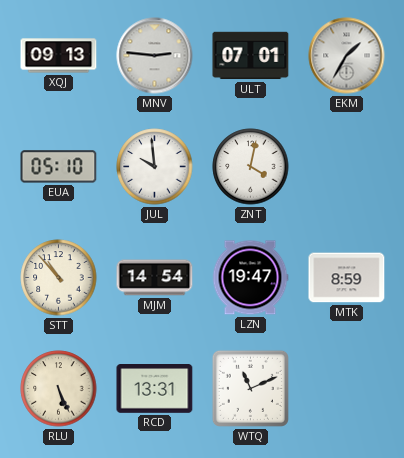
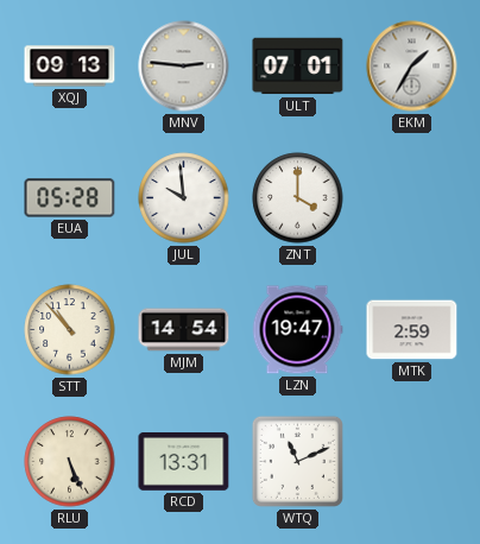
EUA: 05:10 -> 05:28
ZNT: 4:02 -> 4:00
MTK: 8:59 -> 2:59
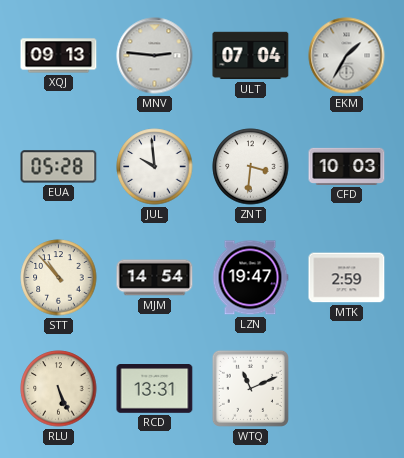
ULT: 07:01 -> 07:04
ZNT: 4:00 -> 3:31
CFD: none -> 10:03
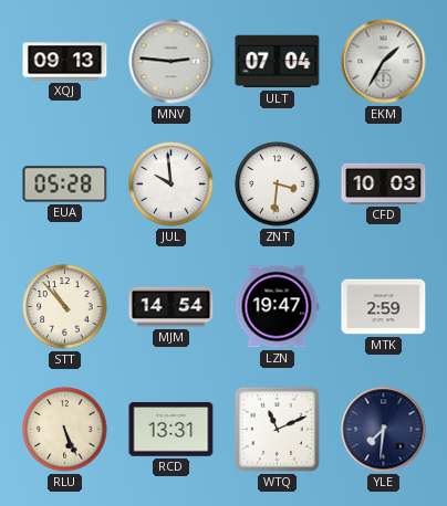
YLE: none -> 7:31
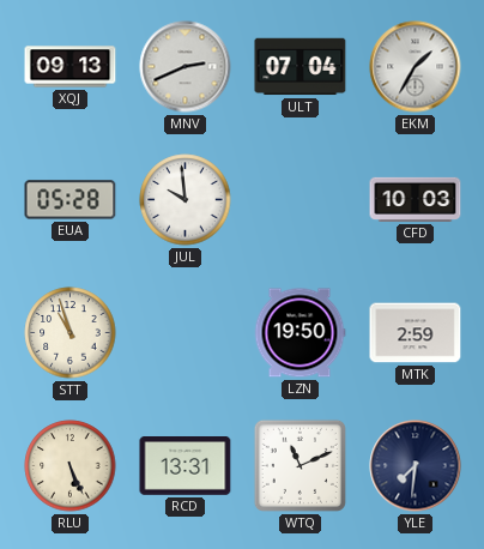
MNV: 2:46 -> 2:41
ZNT: 3:31 -> none
STT: 10:53 -> 10:57
MJM: 14:54 -> none
LZN: 19:47 -> 19:50
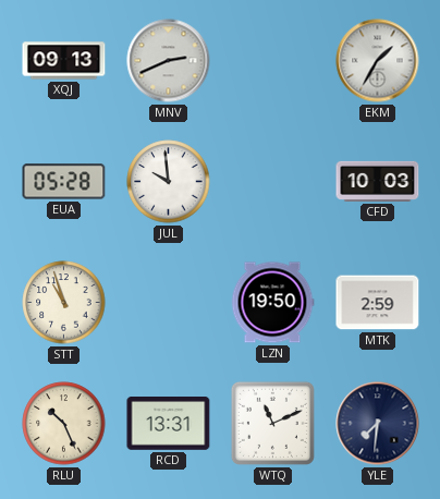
ULT: 07:04 -> none
RLU: 5:26 -> 10:26
